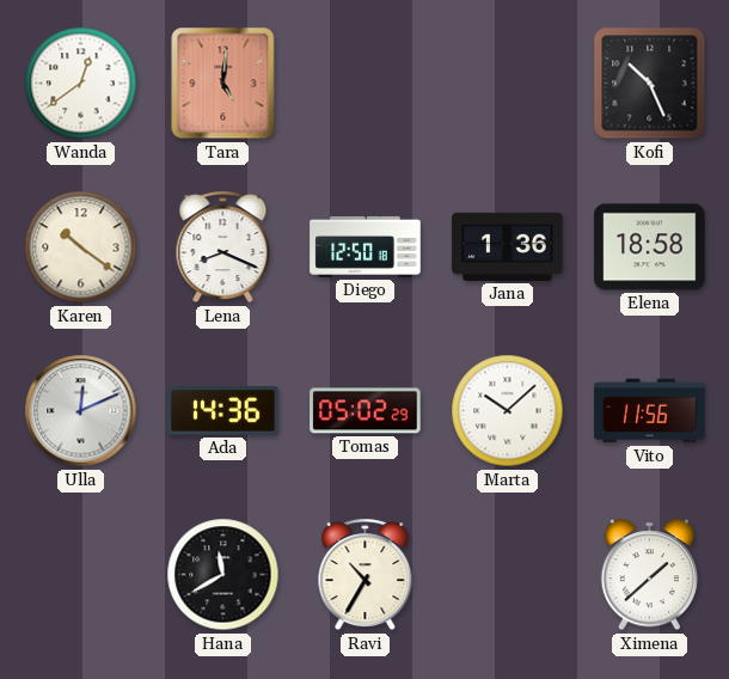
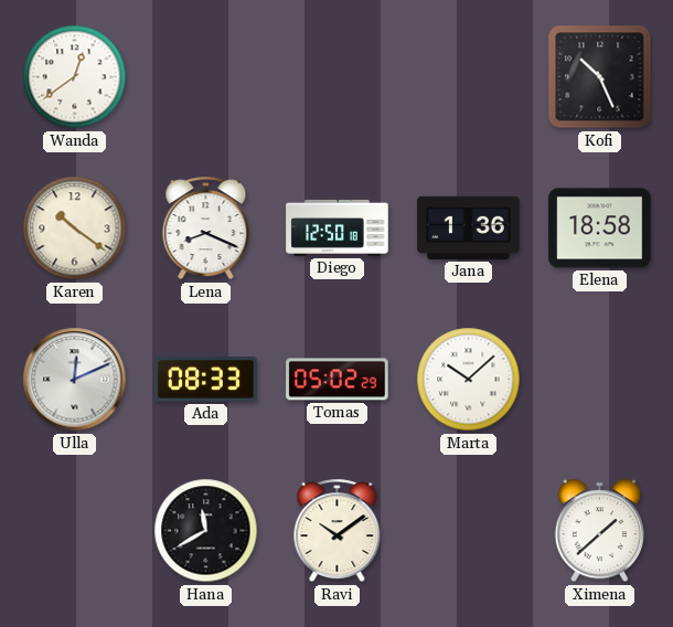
Tara: 5:01 -> none
Ada: 14:36 -> 08:33
Vito: 11:56 -> none
Ravi: 10:35 -> 10:09
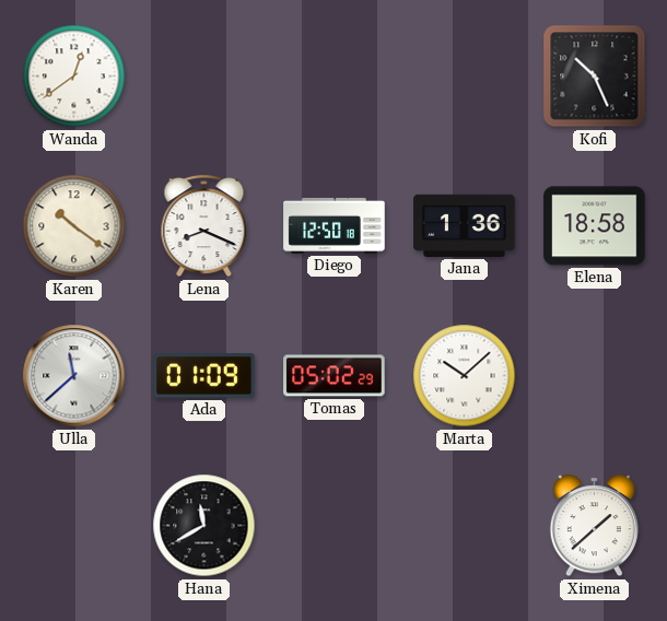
Ulla: 12:11 -> 11:38
Ada: 08:33 -> 01:09
Ravi: 10:09 -> none
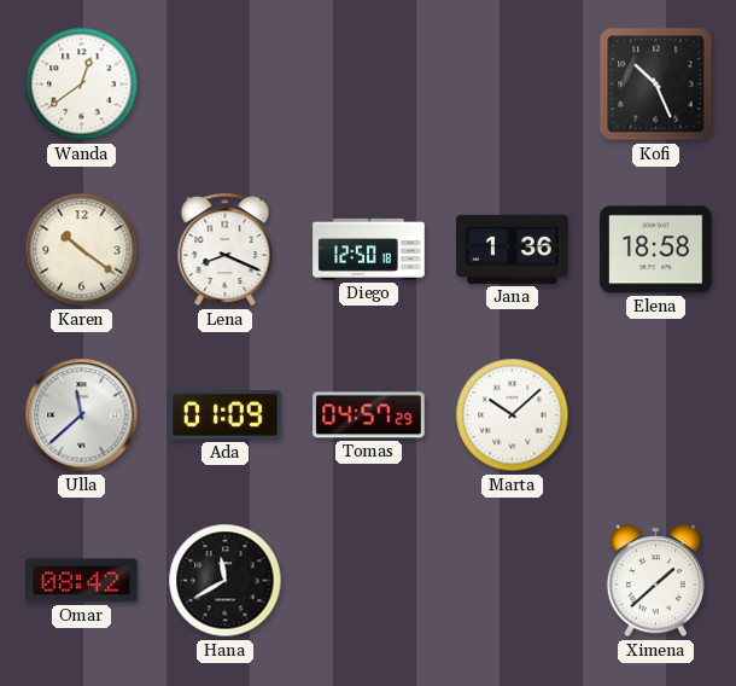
Tomas: 05:02 -> 04:57
Omar: none -> 08:42
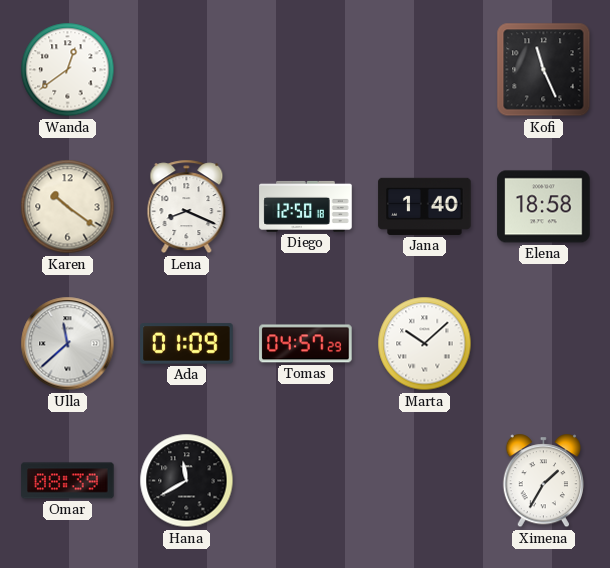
Kofi: 10:26 -> 11:26
Jana: 1:36 -> 1:40
Omar: 08:42 -> 08:39
Ximena: 1:38 -> 1:35
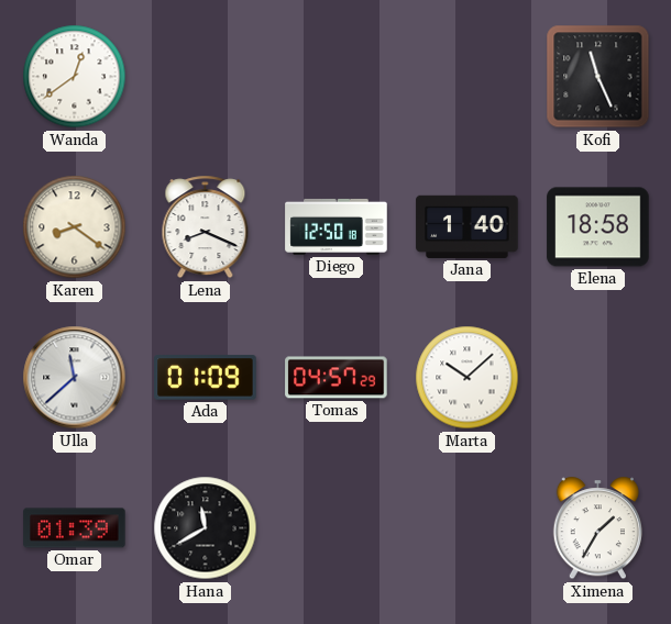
Karen: 10:21 -> 8:21
Omar: 08:39 -> 01:39
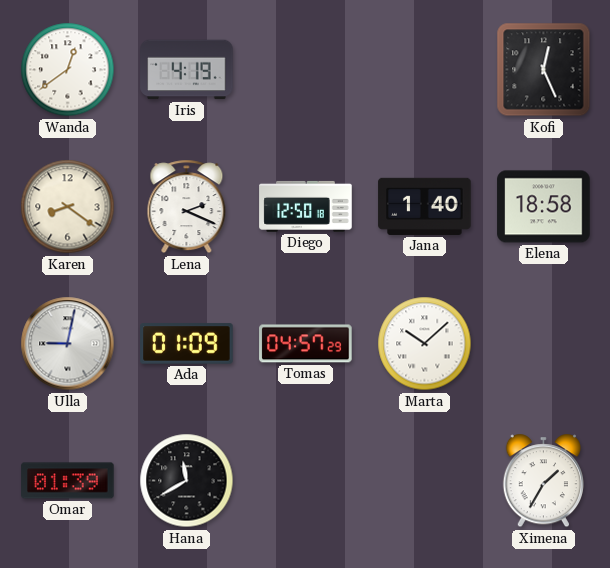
Iris: none -> 4:19
Kofi: 11:26 -> 12:26
Lena: 8:19 -> 2:19
Ulla: 11:38 -> 9:02
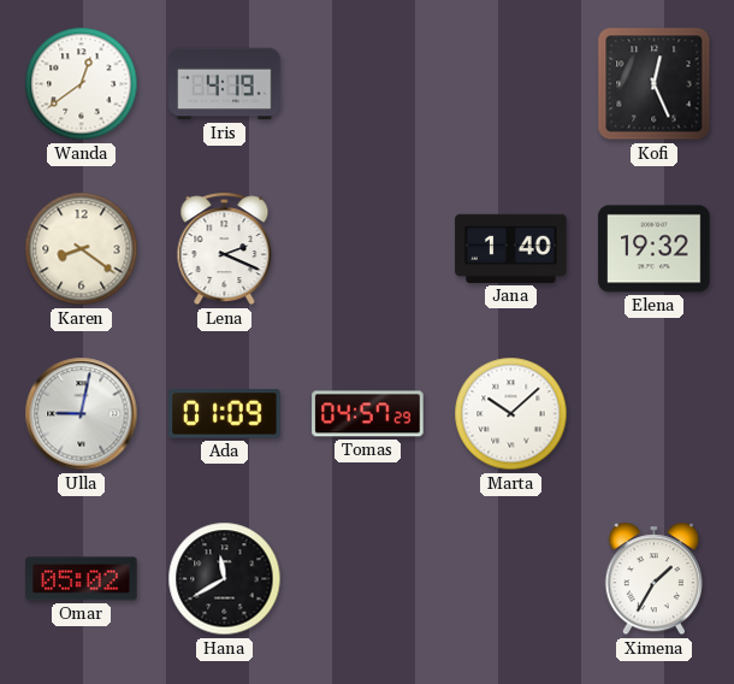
Diego: 12:50 -> none
Elena: 18:58 -> 19:32
Omar: 01:39 -> 05:02
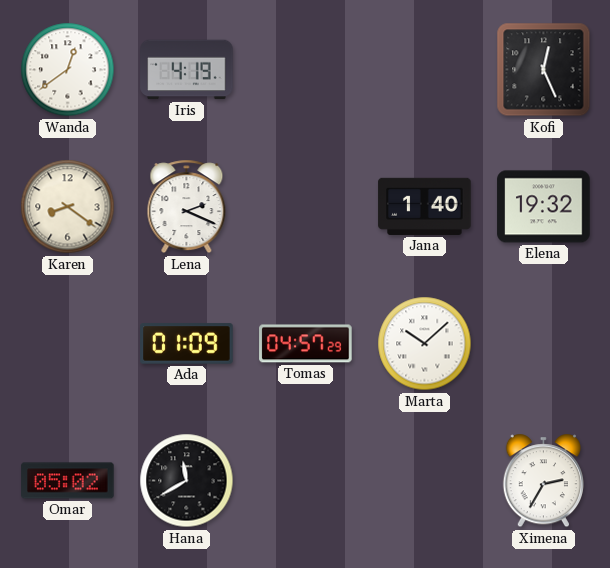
Ulla: 9:02 -> none
Ximena: 1:35 -> 2:35
